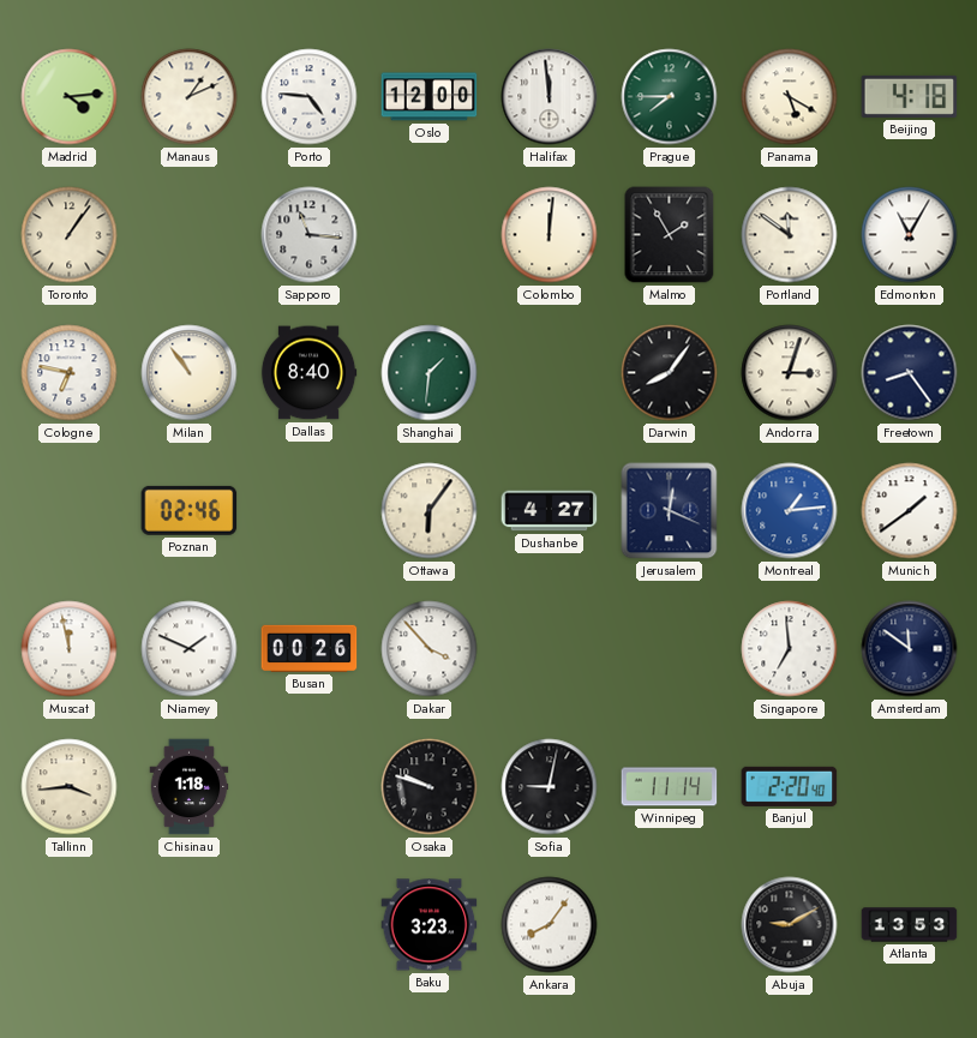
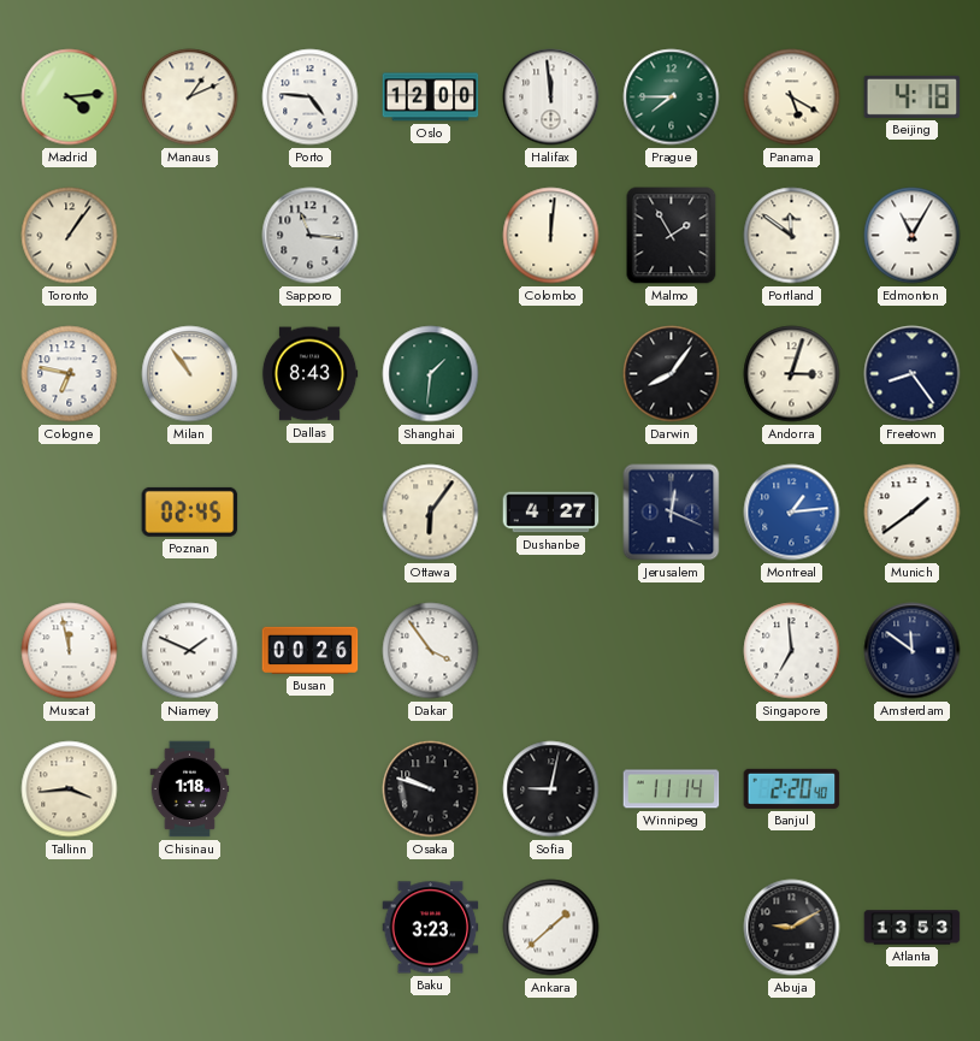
Dallas: 8:40 -> 8:43
Poznan: 02:46 -> 02:45
Dakar: 3:53 -> 3:54
Ankara: 8:06 -> 1:38
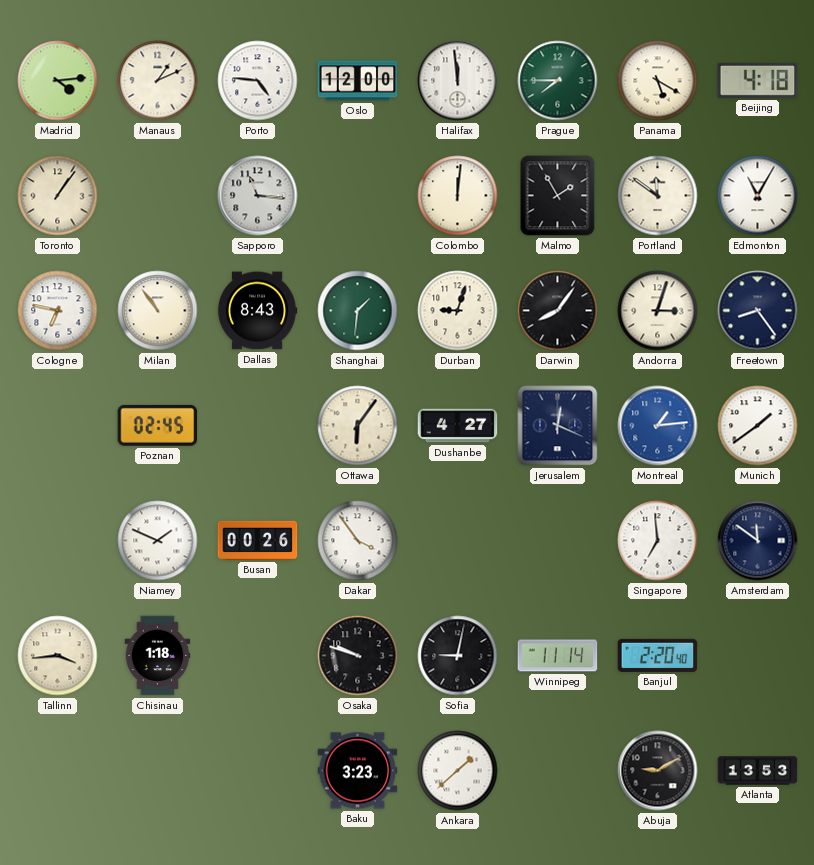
Durban: none -> 9:03
Muscat: 11:58 -> none
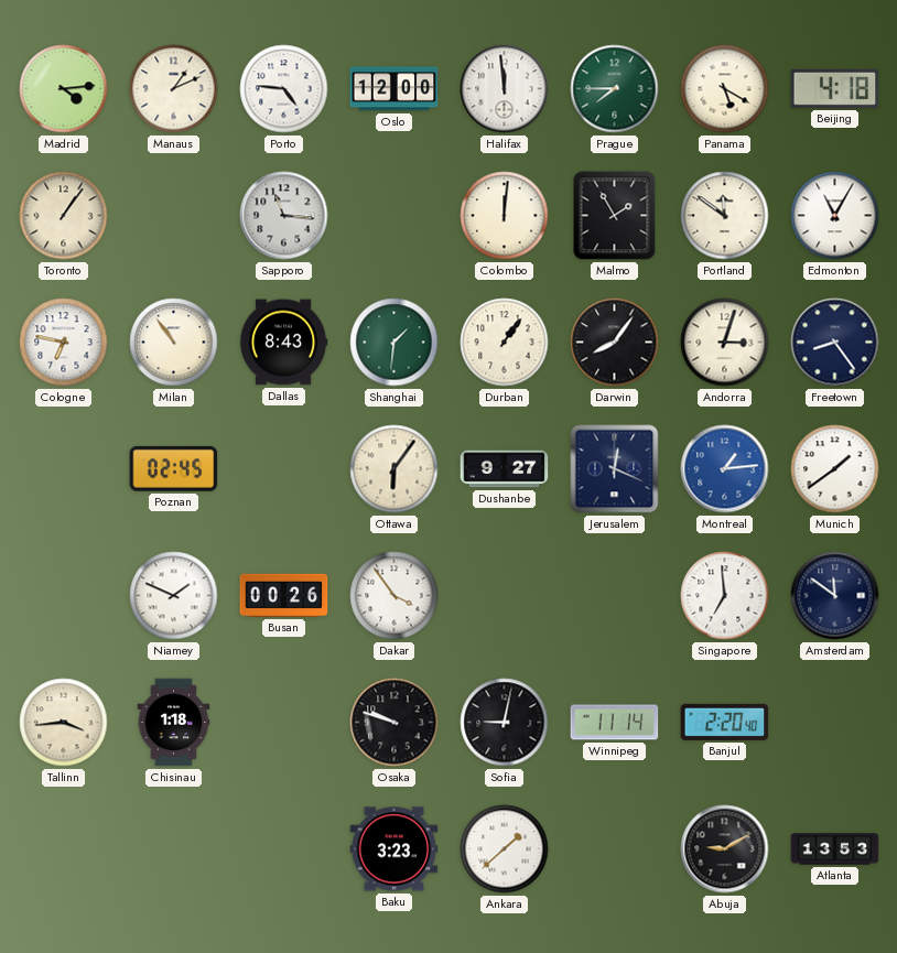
Durban: 9:03 -> 1:06
Dushanbe: 4:27 -> 9:27
